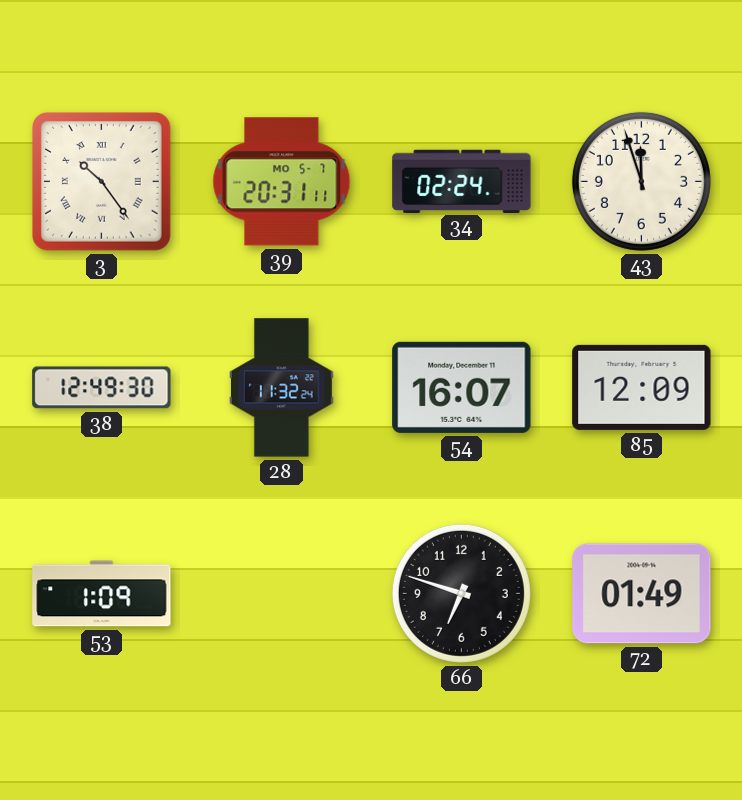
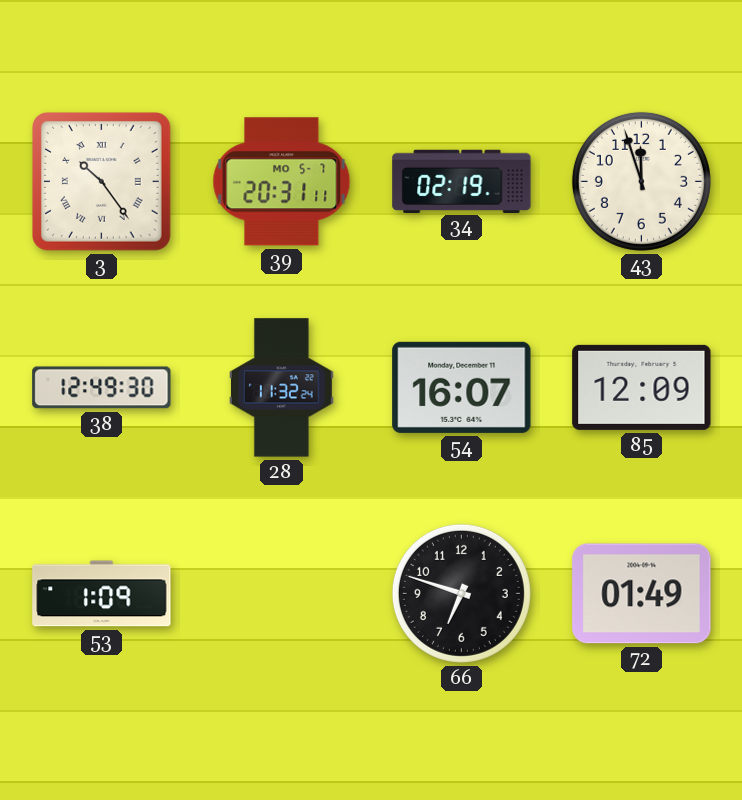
34: 02:24 -> 02:19
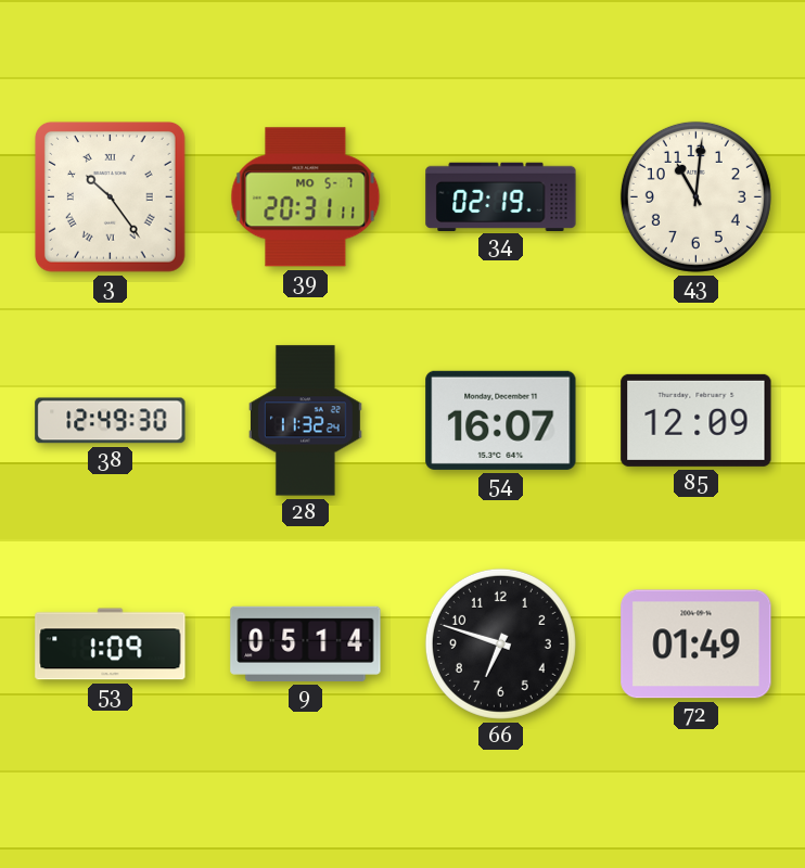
43: 11:57 -> 11:01
9: none -> 05:14
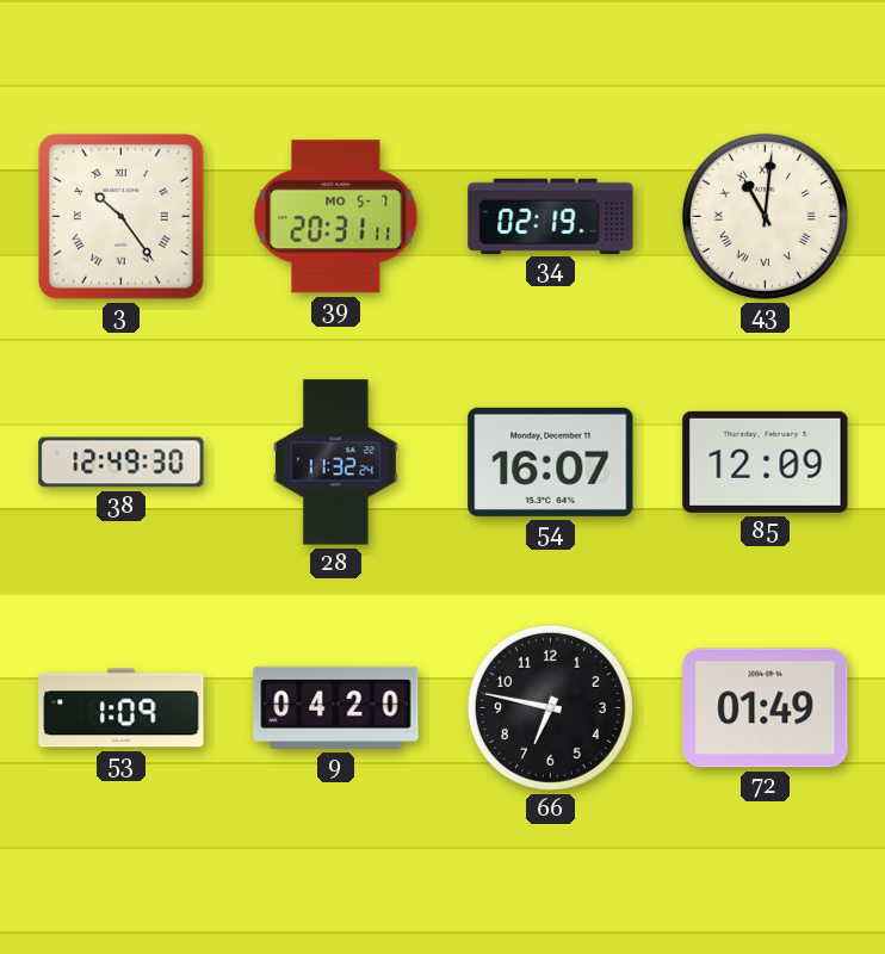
43 numerals: Arabic -> Roman
9: 05:14 -> 04:20
66: 6:48 -> 6:47
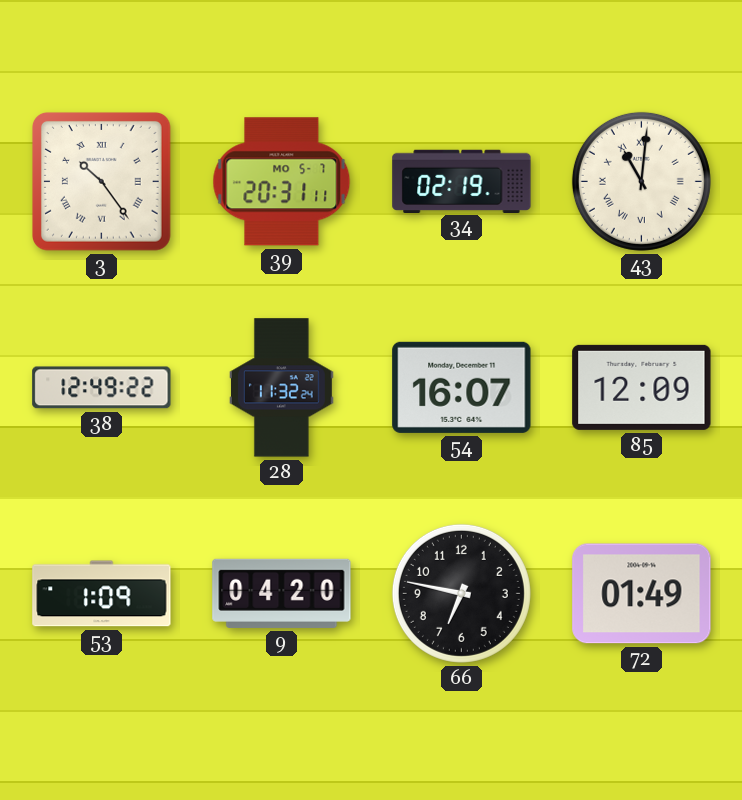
38: 12:49:30 -> 12:49:22
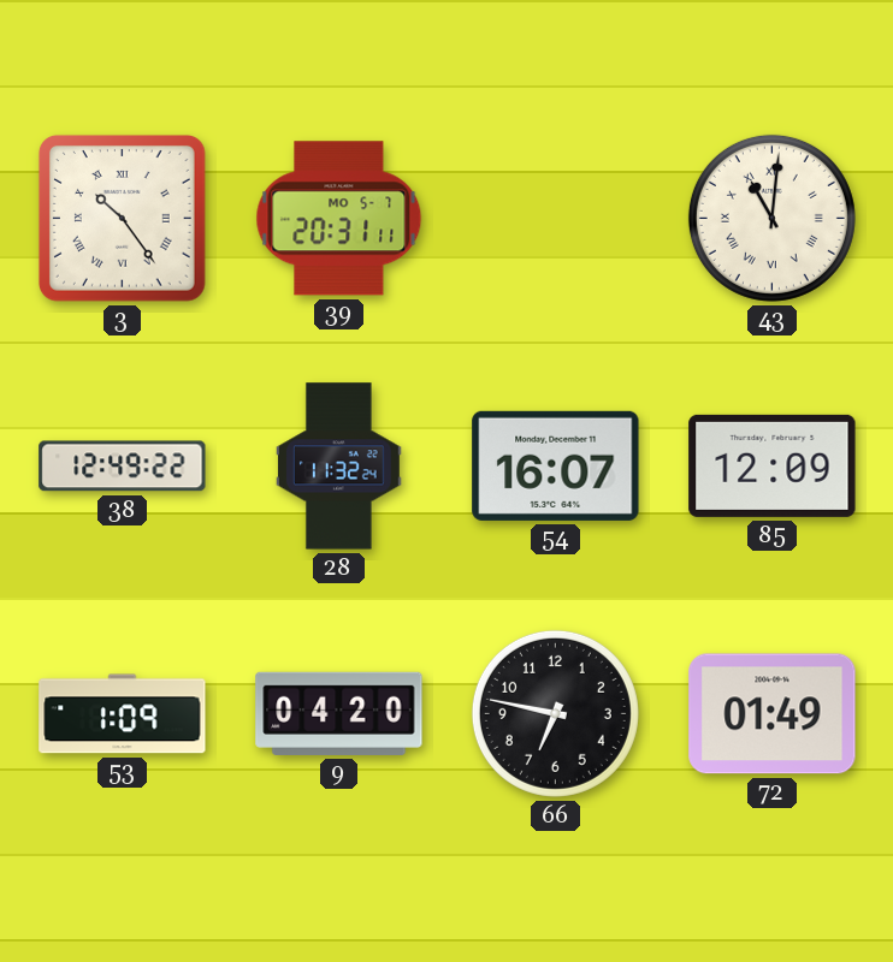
34: 02:19 -> none
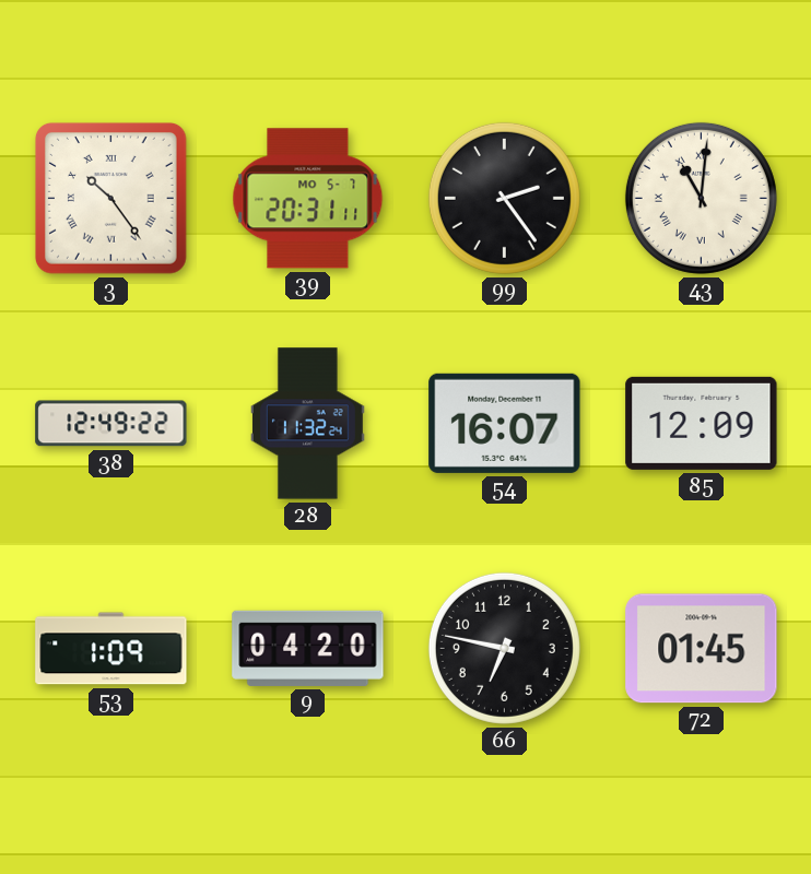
99: none -> 2:24
72: 01:49 -> 01:45
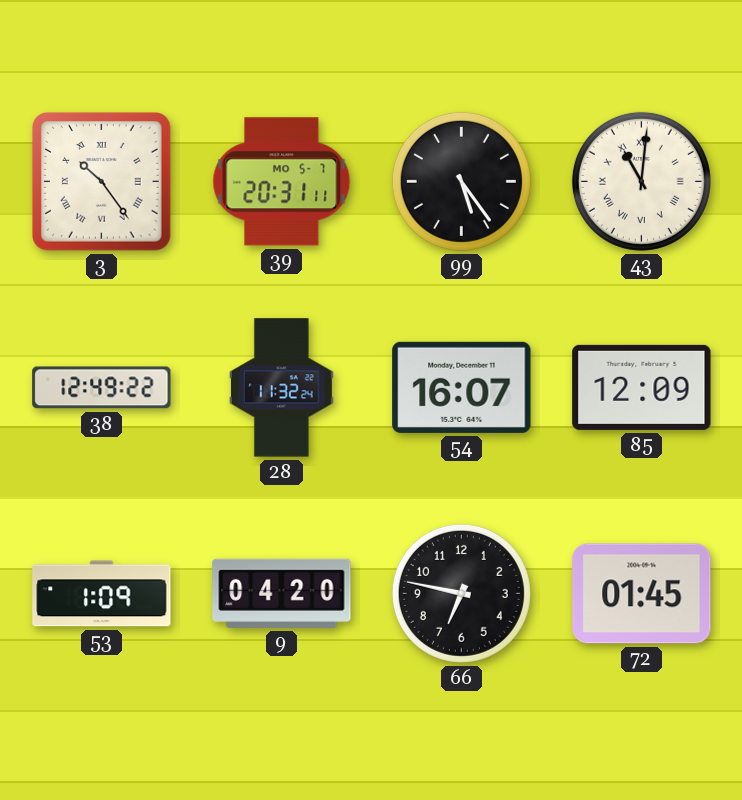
99: 2:24 -> 5:24
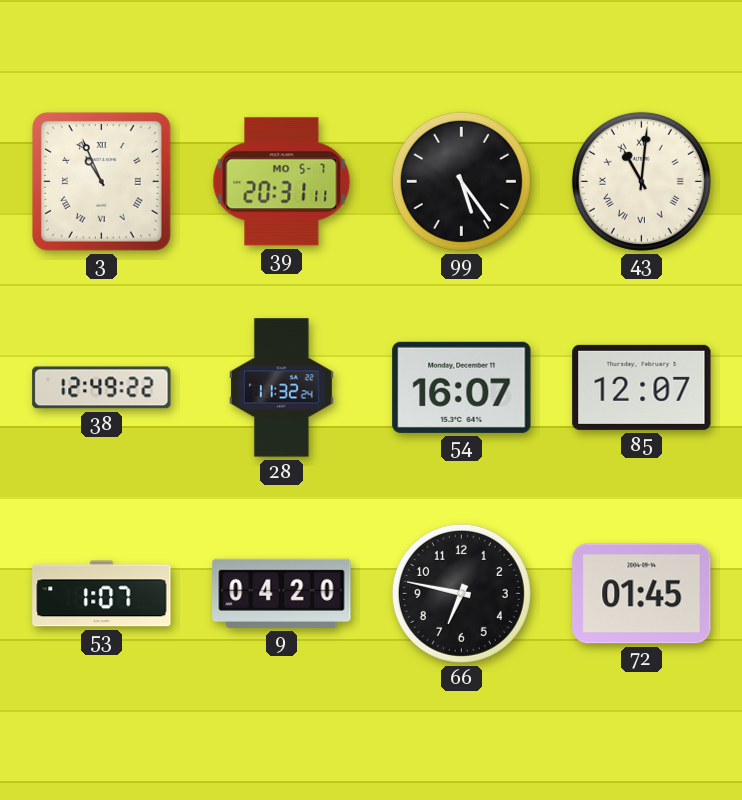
3: 10:24 -> 10:56
85: 12:09 -> 12:07
53: 1:09 -> 1:07
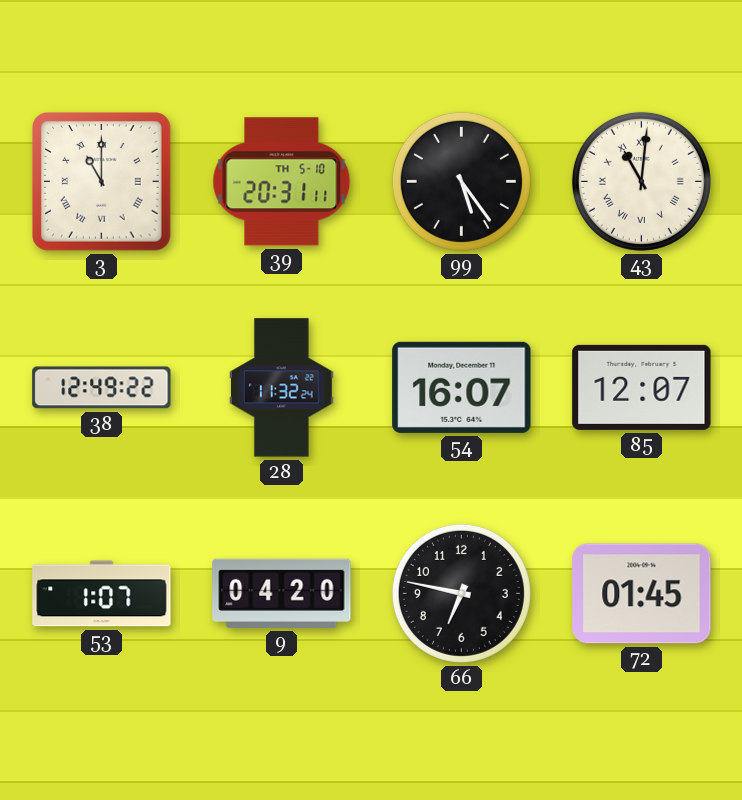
3: 10:56 -> 11:00
39 date: MO 5-7 -> TH 5-10
